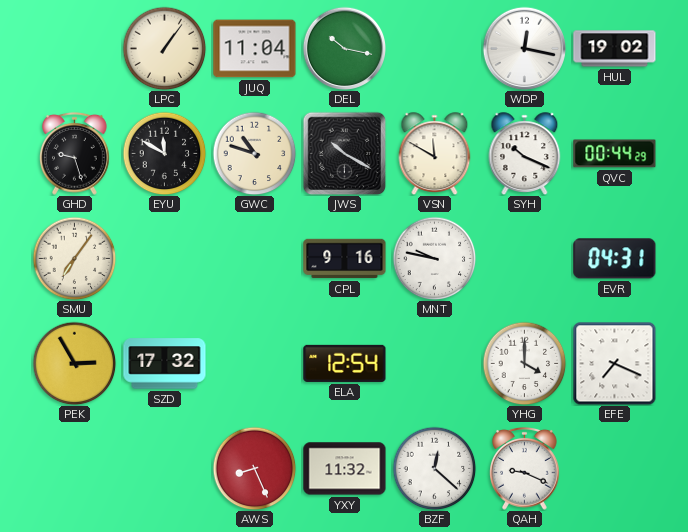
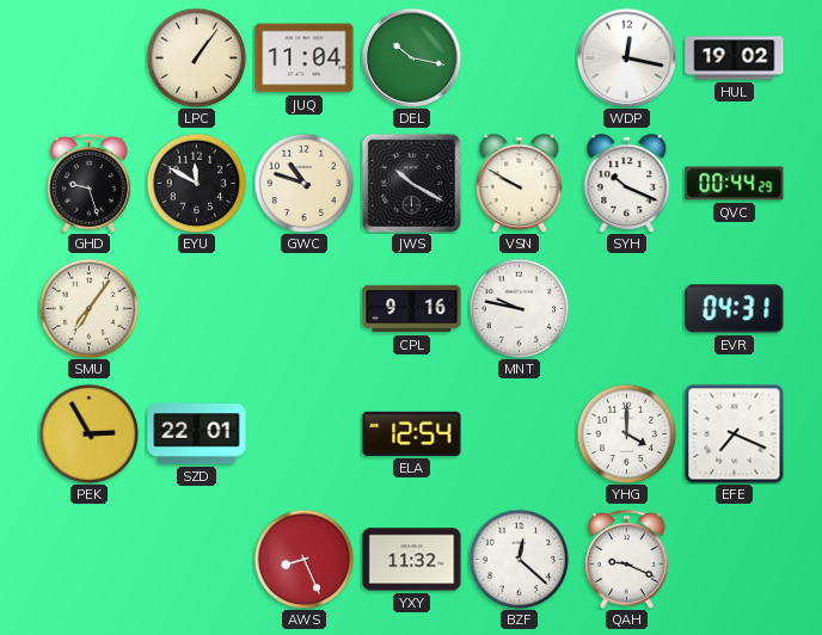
VSN: 11:50 -> 9:50
SZD: 17:32 -> 22:01
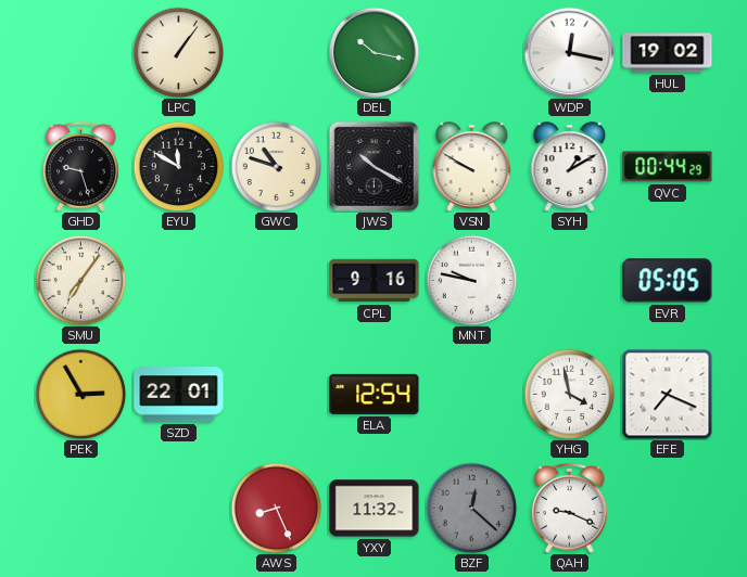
JUQ: 11:04 -> none
SYH: 10:19 -> 1:10
EVR: 04:31 -> 05:05
YHG: 4:00 -> 3:58
BZF dial: white -> grey
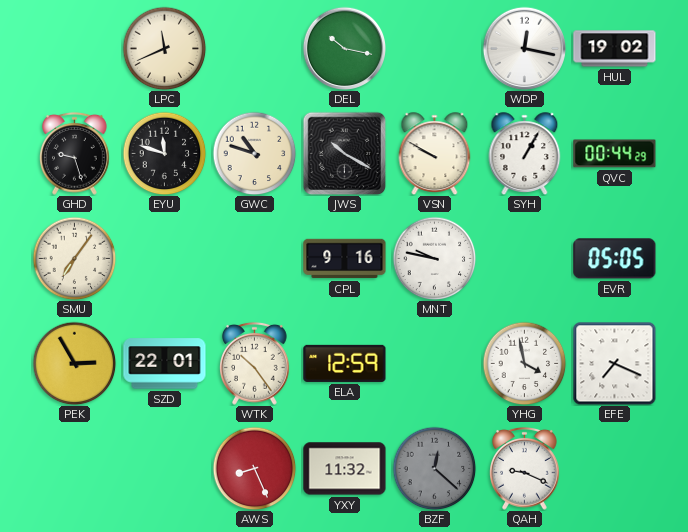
LPC: 1:06 -> 11:41
EYU: 11:50 -> 11:48
SYH: 1:10 -> 1:05
WTK: none -> 10:24
ELA: 12:54 -> 12:59
